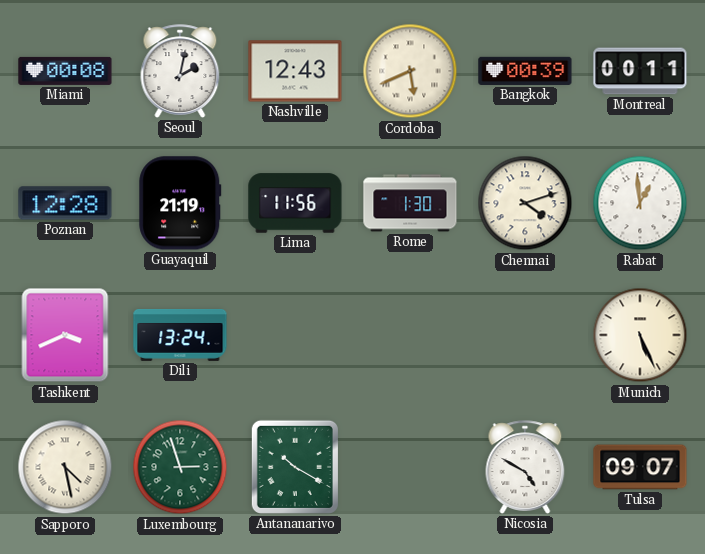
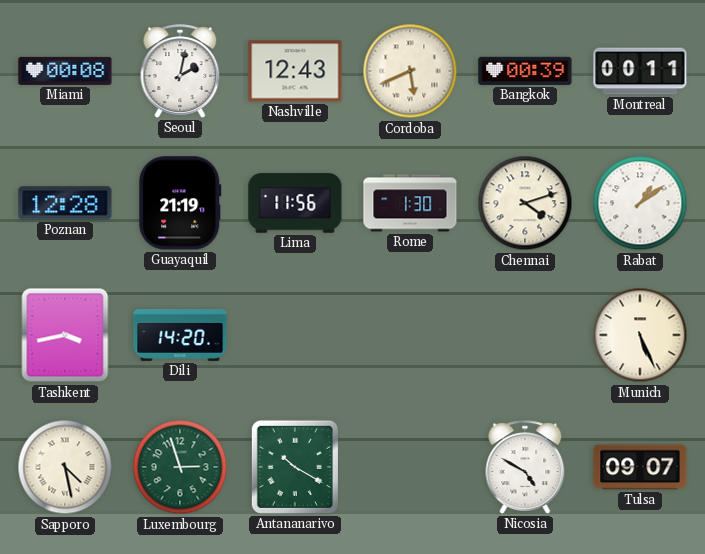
Rabat: 12:59 -> 1:09
Tashkent: 3:41 -> 3:43
Dili: 13:24 -> 14:20
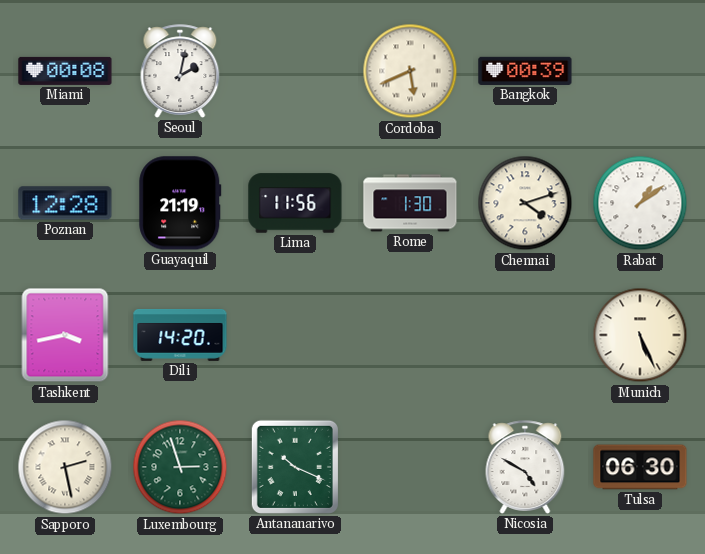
Nashville: 12:43 -> none
Montreal: 00:11 -> none
Sapporo: 4:28 -> 2:28
Antananarivo: 10:20 -> 10:19
Tulsa: 09:07 -> 06:30
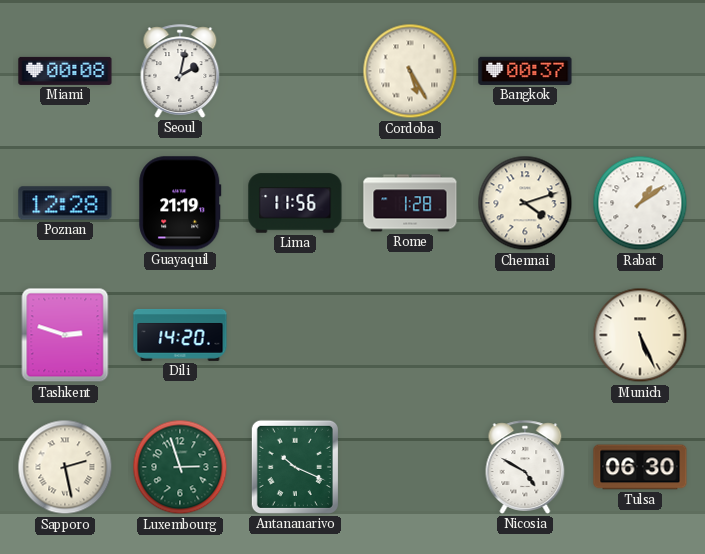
Cordoba: 5:41 -> 5:25
Bangkok: 00:39 -> 00:37
Rome: 1:30 -> 1:28
Tashkent: 3:43 -> 2:48
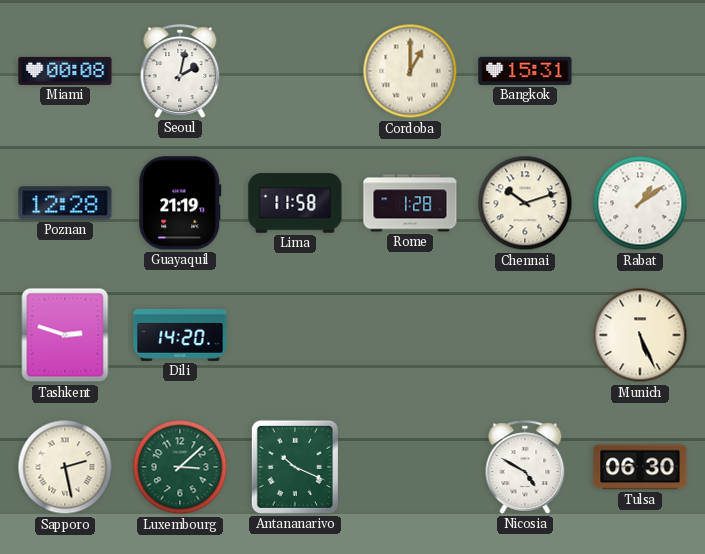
Cordoba: 5:25 -> 1:00
Bangkok: 00:37 -> 15:31
Lima: 11:56 -> 11:58
Chennai: 4:12 -> 10:12
Luxembourg: 2:57 -> 3:08
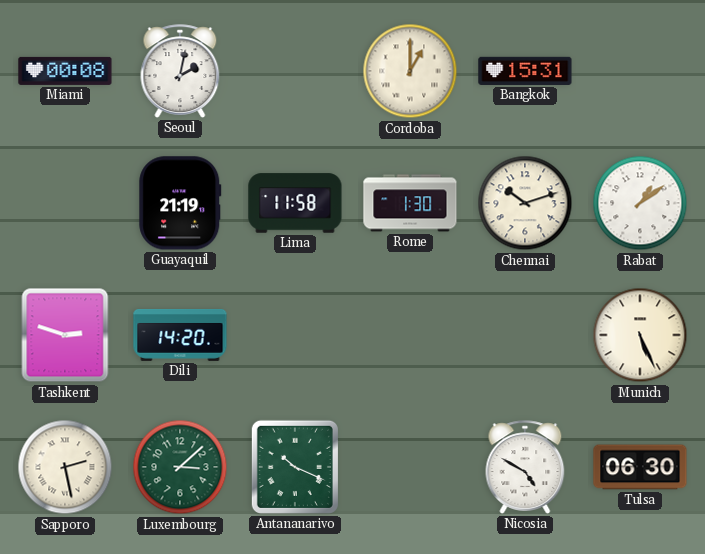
Poznan: 12:28 -> none
Rome: 1:28 -> 1:30
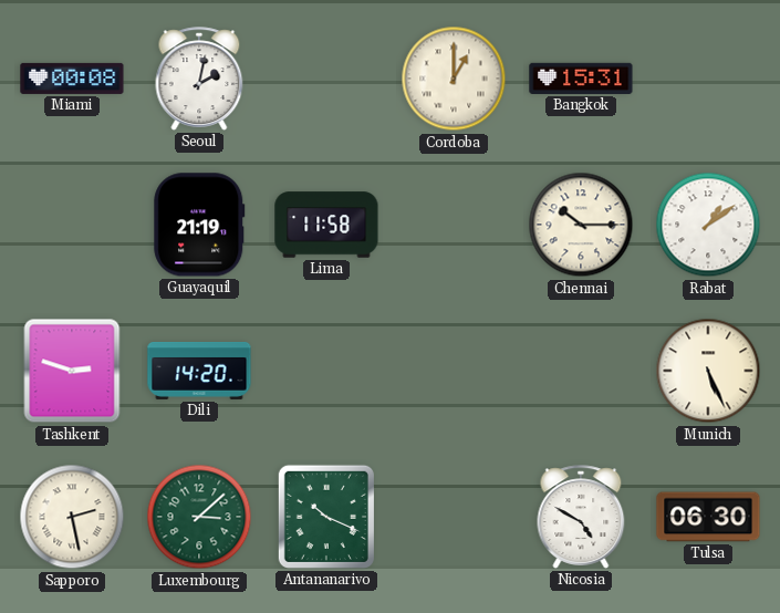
Rome: 1:30 -> none
Chennai: 10:12 -> 10:15
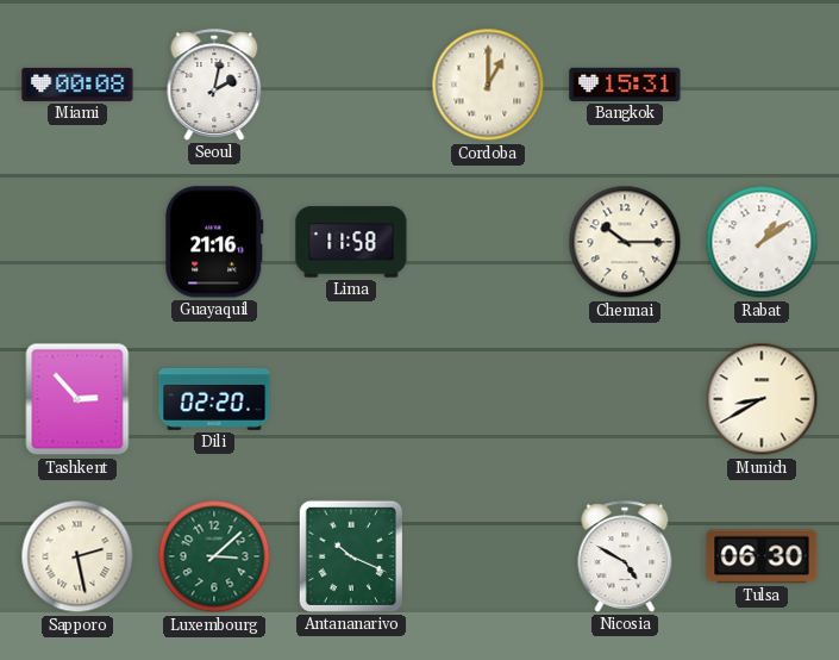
Guayaquil: 21:19 -> 21:16
Tashkent: 2:48 -> 2:53
Dili: 14:20 -> 02:20
Munich: 5:26 -> 8:40
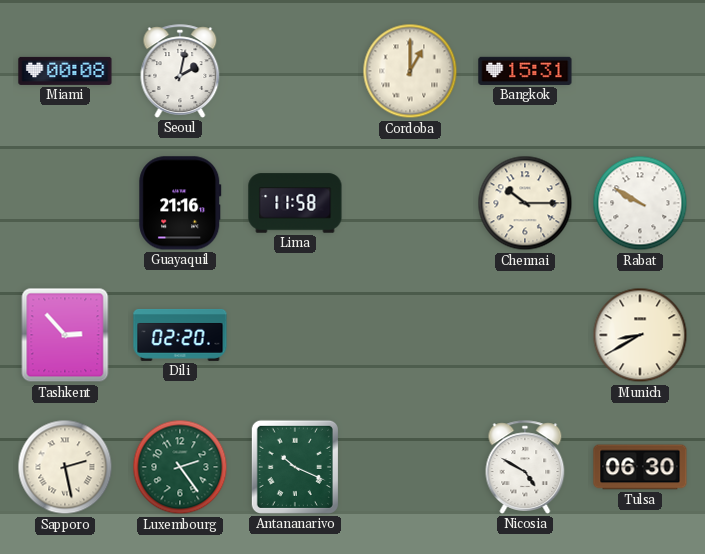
Rabat: 1:09 -> 9:50
Luxembourg: 3:08 -> 2:24
